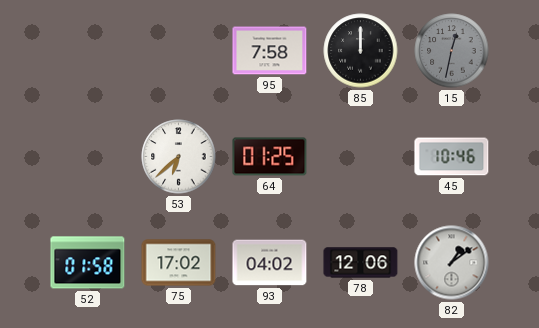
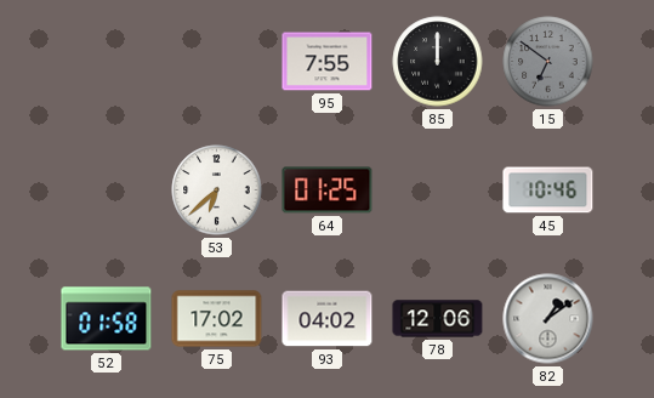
95: 7:58 -> 7:55
15: 12:32 -> 6:51
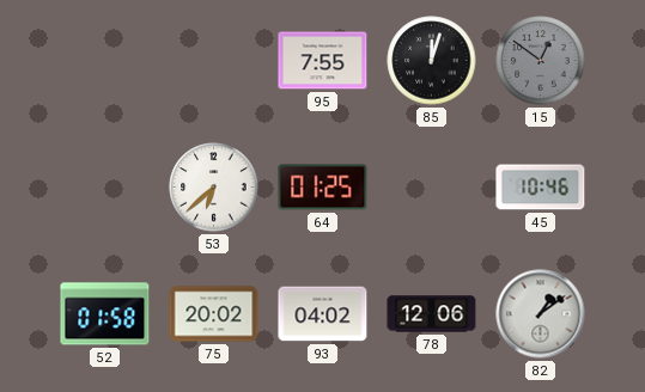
85: 12:00 -> 12:03
15: 6:51 -> 12:51
75: 17:02 -> 20:02
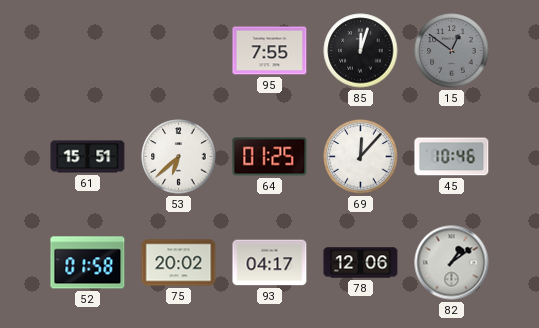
61: none -> 15:51
69: none -> 12:07
93: 04:02 -> 04:17
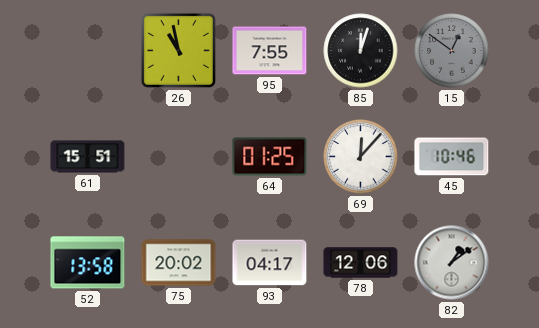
26: none -> 10:58
53: 6:38 -> none
52: 01:58 -> 13:58
